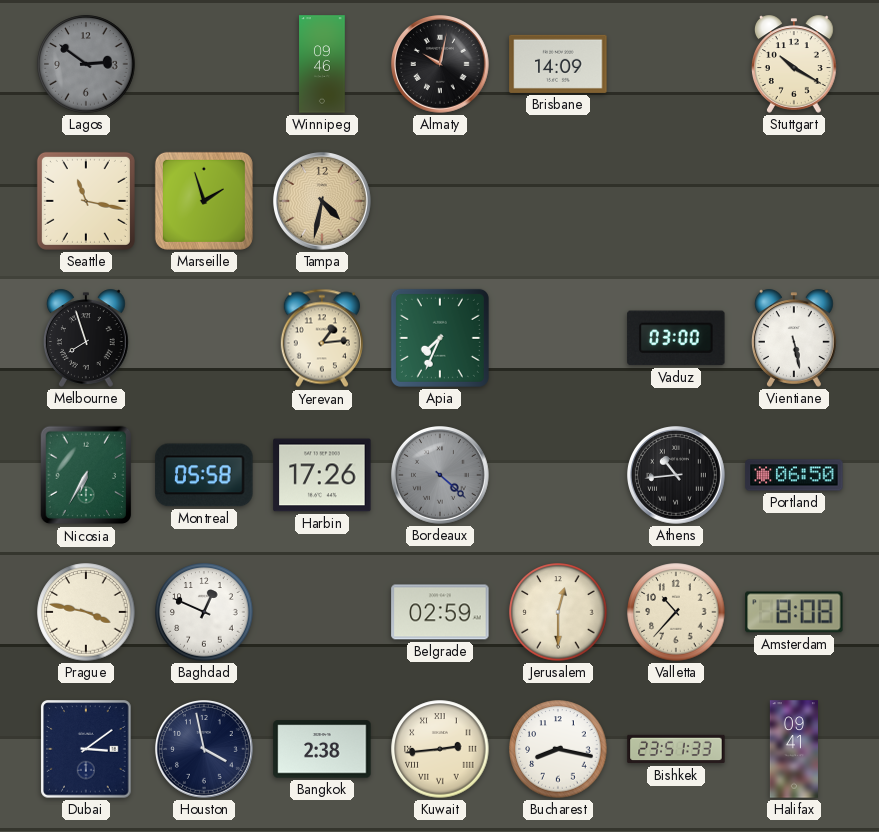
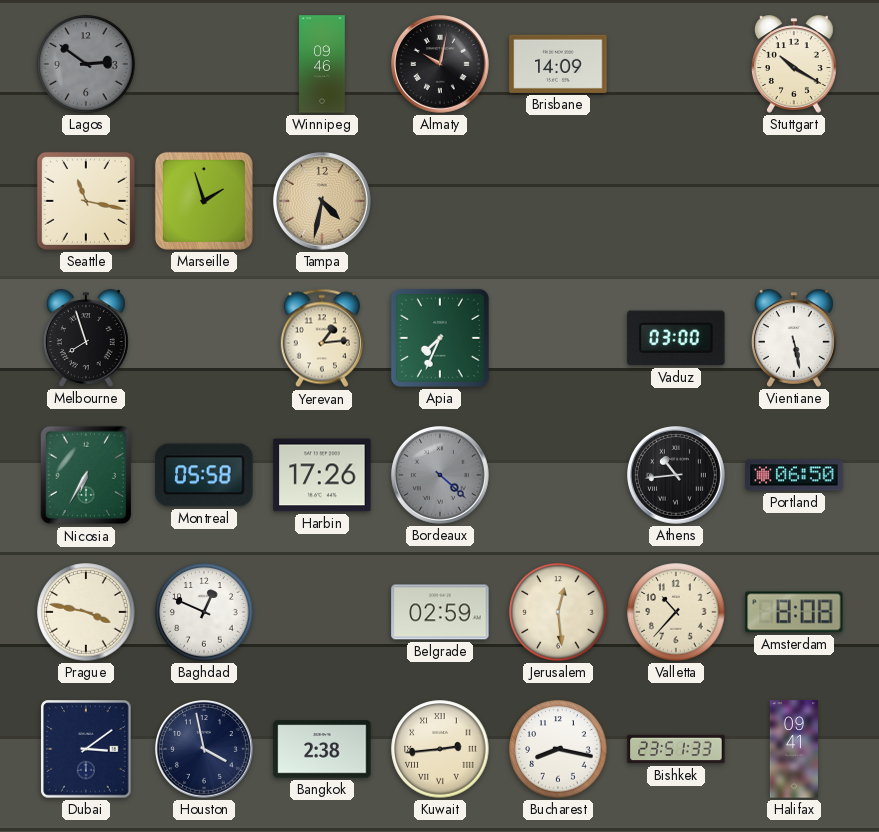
Jerusalem: 12:30 -> 12:29
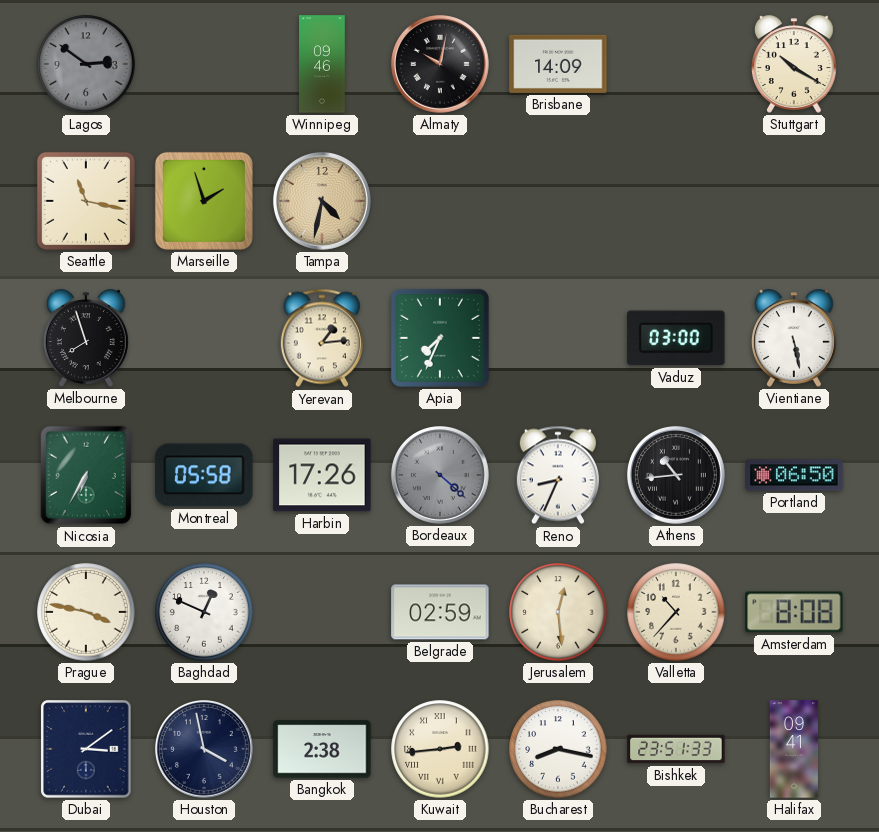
Reno: none -> 8:34
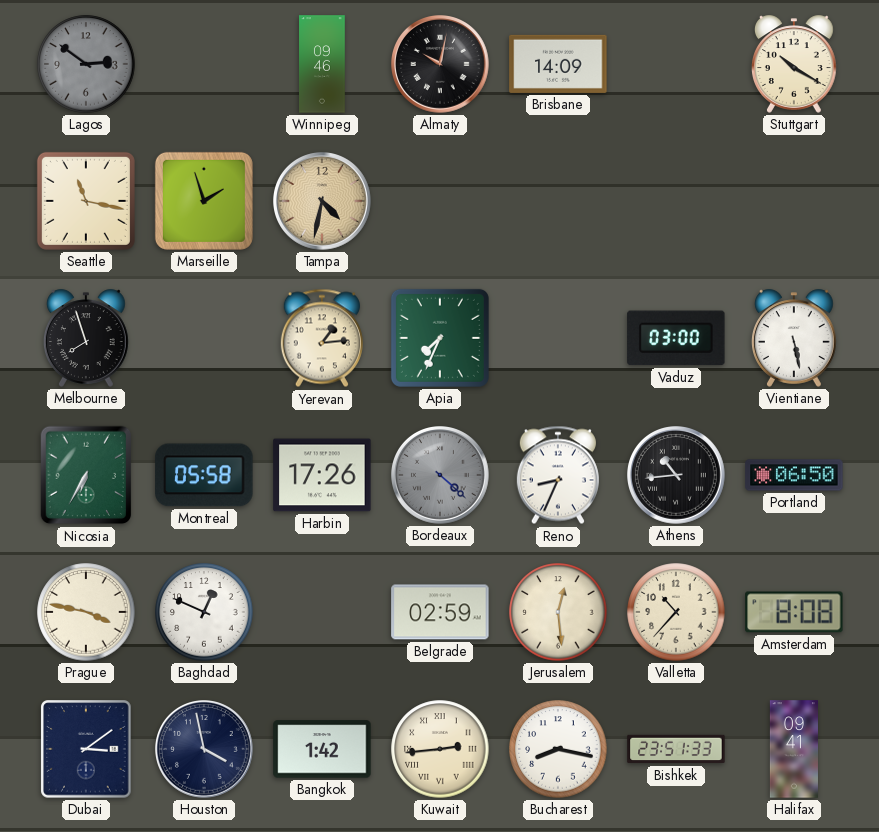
Bangkok: 2:38 -> 1:42
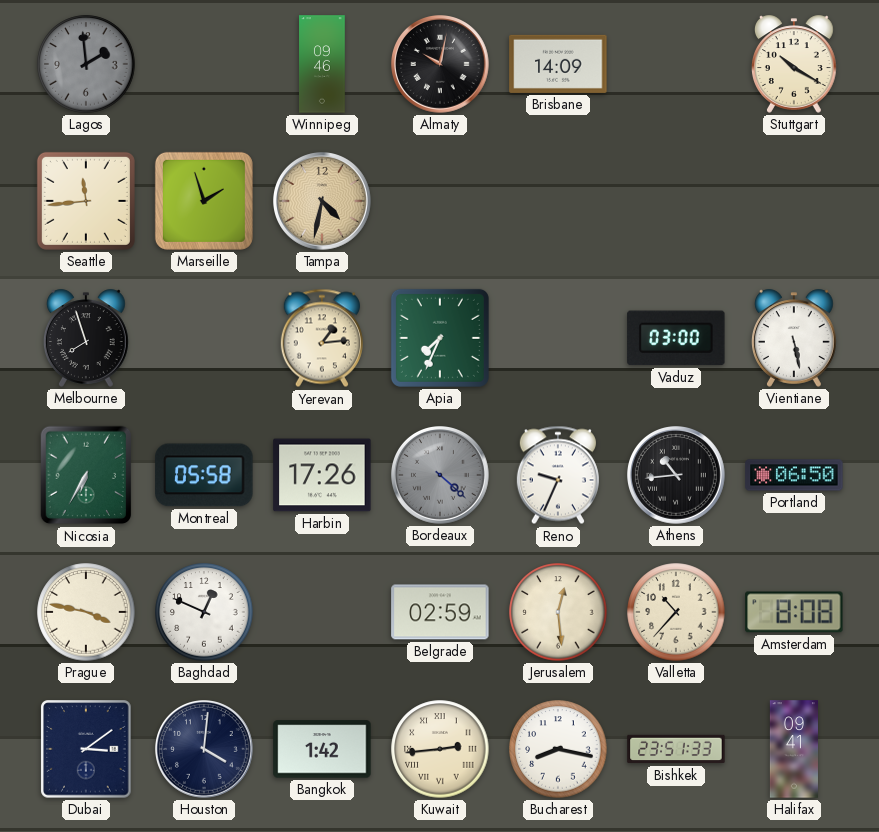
Lagos: 2:51 -> 1:59
Seattle: 11:17 -> 11:44
Reno: 8:34 -> 9:34
Houston: 3:58 -> 4:01
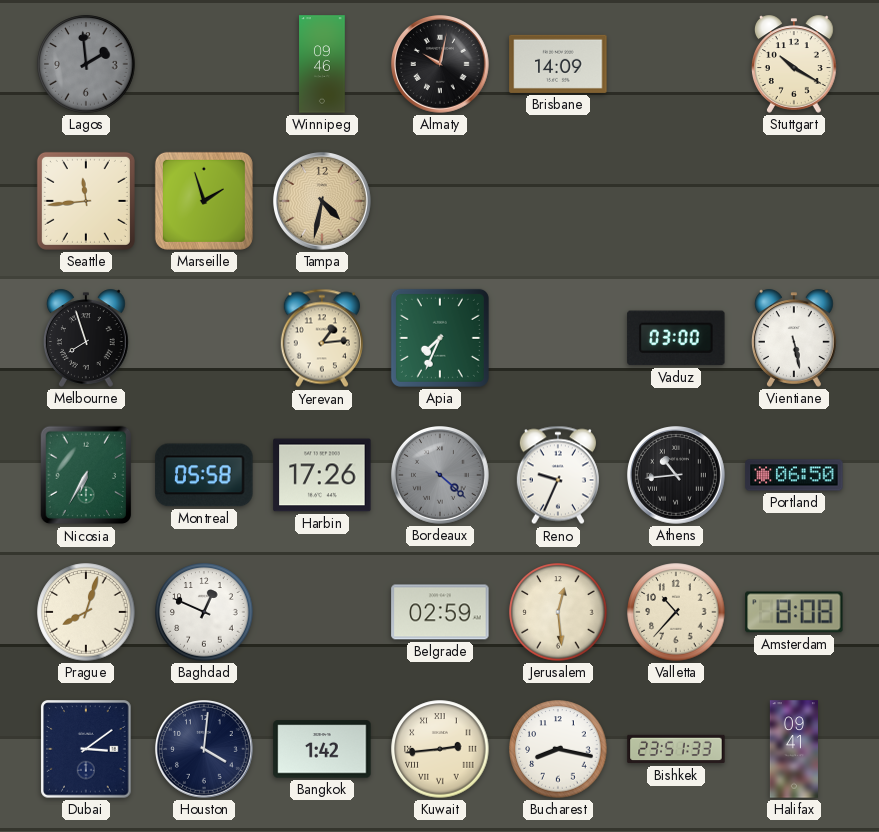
Prague: 3:47 -> 8:03
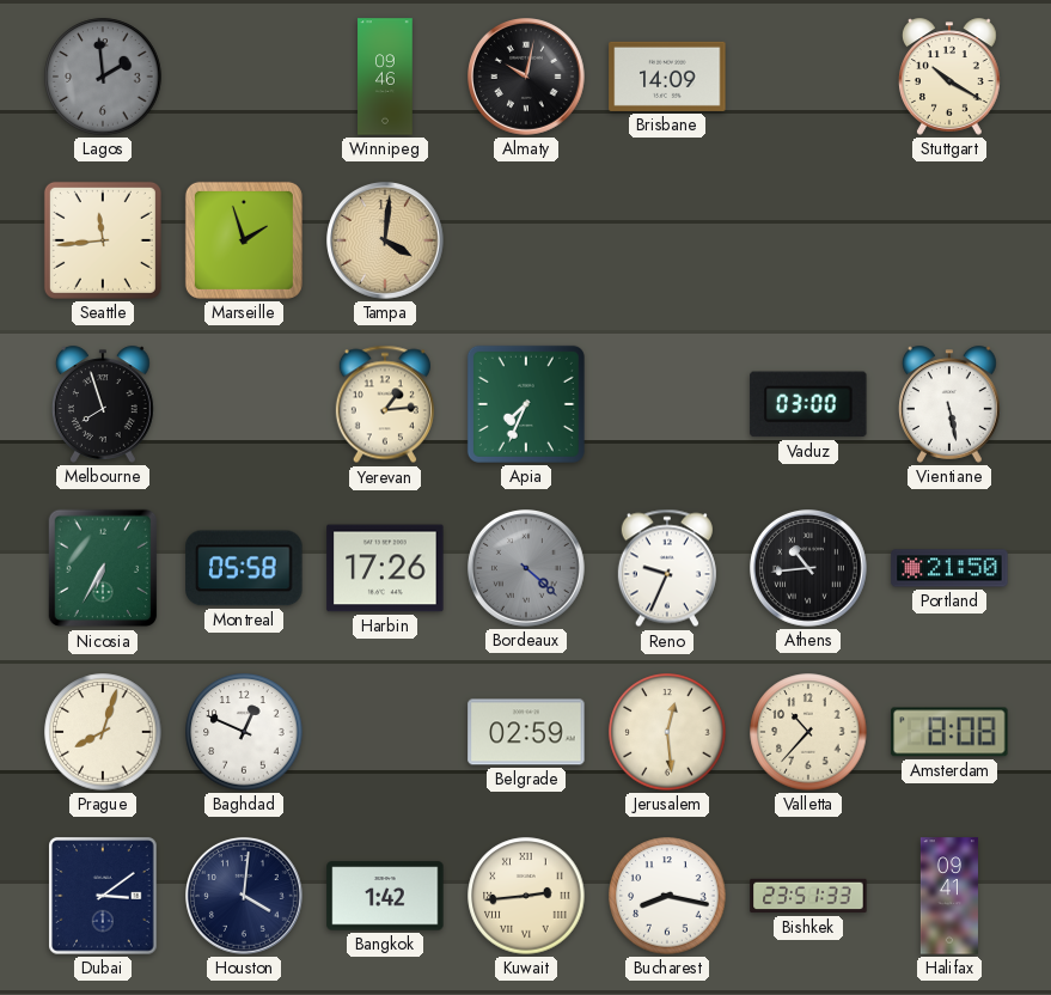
Tampa: 4:32 -> 4:01
Portland: 06:50 -> 21:50
